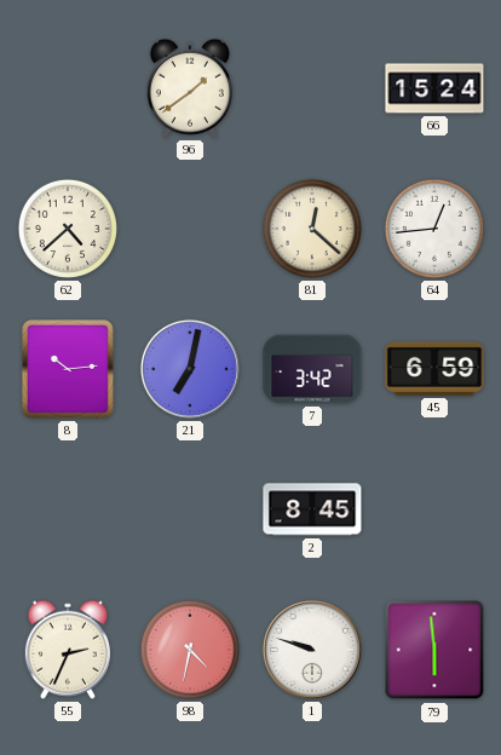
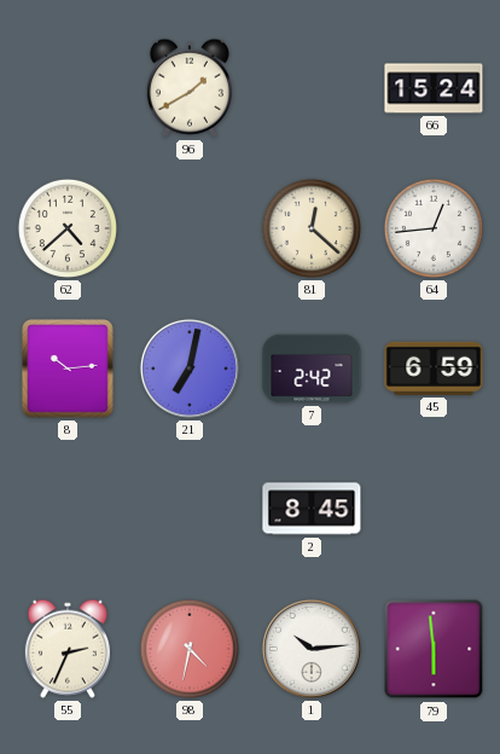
96: 1:39 -> 1:40
7: 3:42 -> 2:42
1: 9:48 -> 10:14
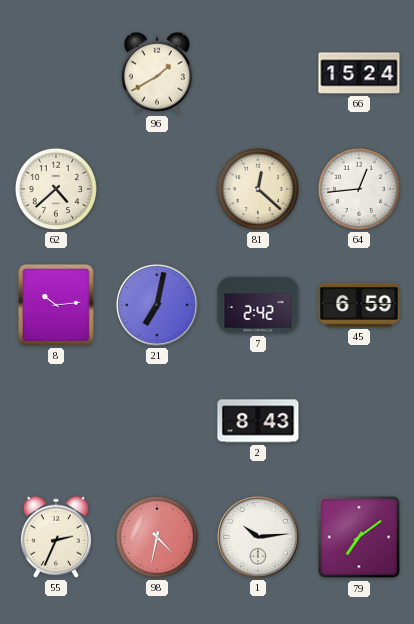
2: 8:45 -> 8:43
79: 5:59 -> 7:09
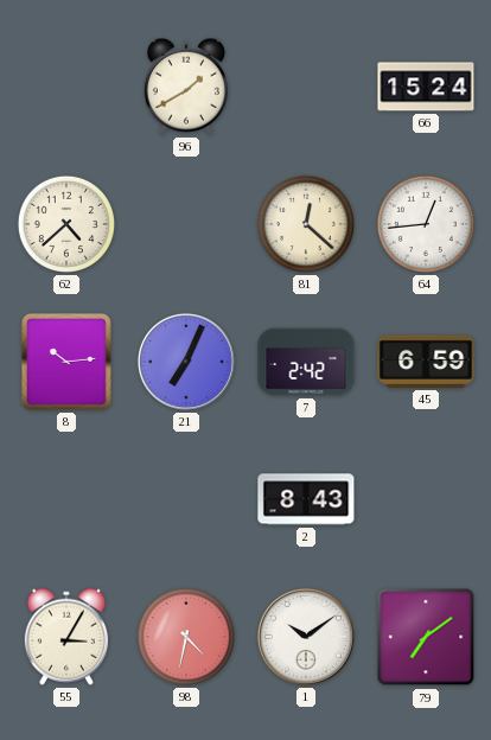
21: 7:02 -> 7:04
55: 2:34 -> 3:05
1: 10:14 -> 10:09
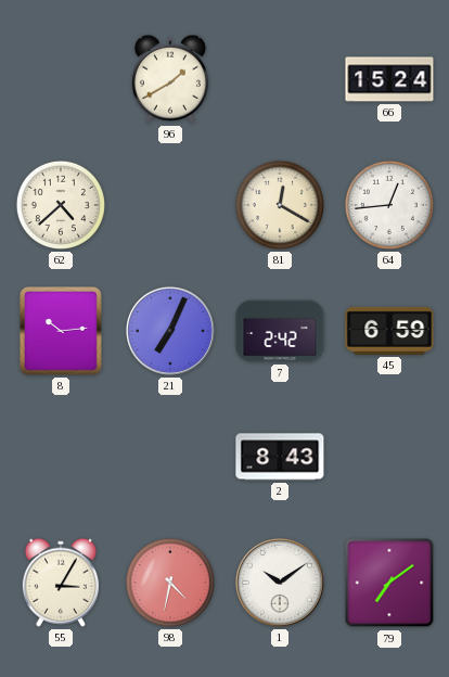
81: 12:22 -> 12:20
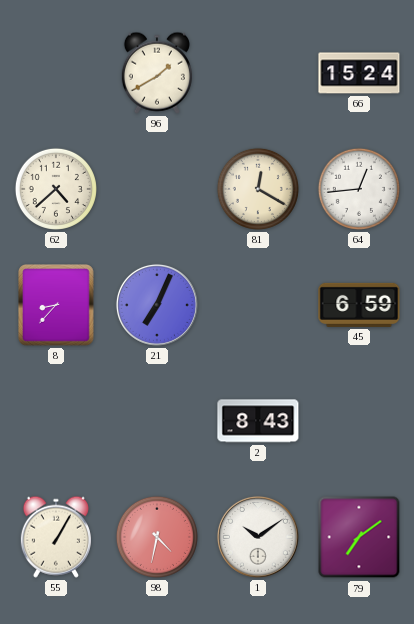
8: 10:14 -> 8:37
7: 2:42 -> none
55: 3:05 -> 1:05
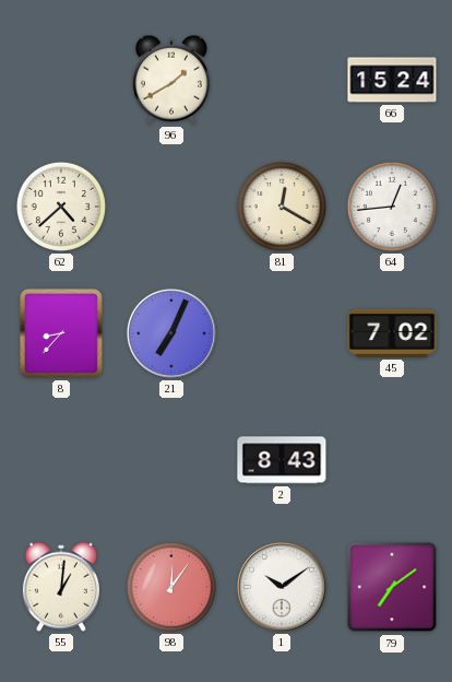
45: 6:59 -> 7:02
55: 1:05 -> 1:01
98: 4:32 -> 12:06
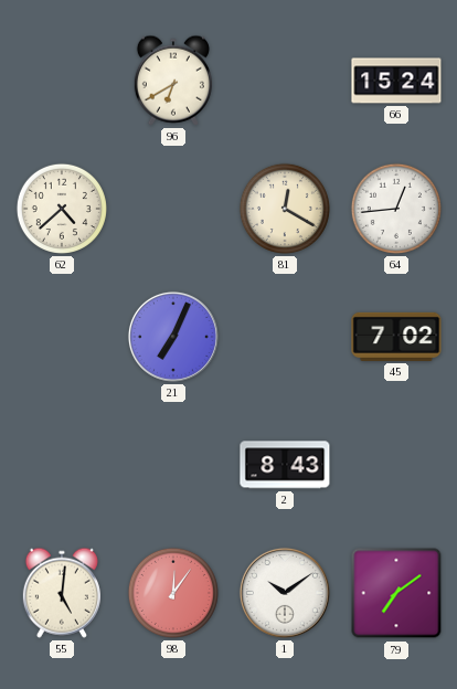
96: 1:40 -> 6:40
8: 8:37 -> none
55: 1:01 -> 5:01
